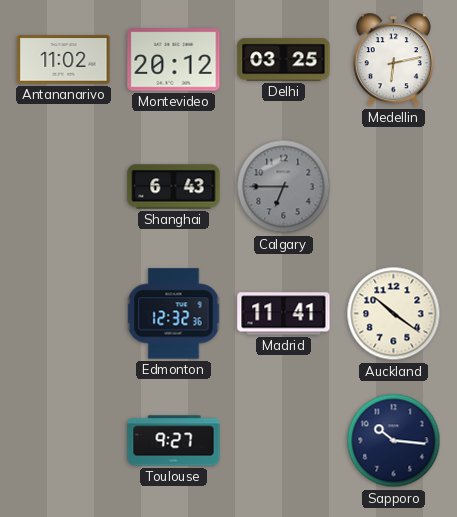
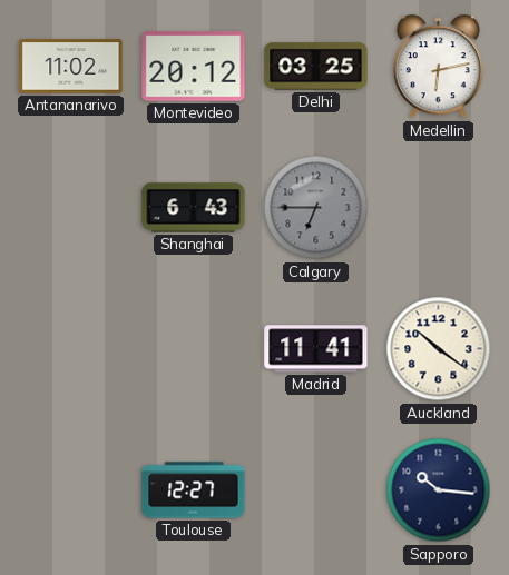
Edmonton: 12:32 -> none
Toulouse: 9:27 -> 12:27
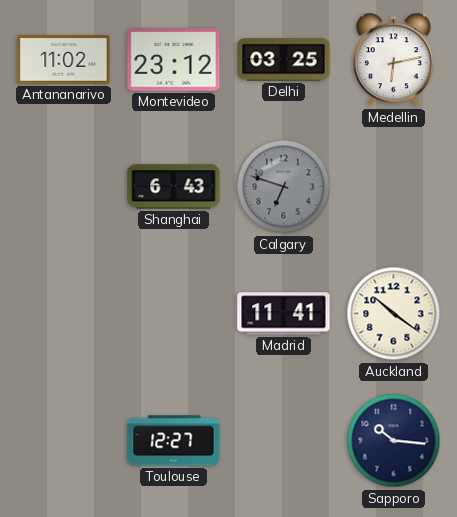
Montevideo: 20:12 -> 23:12
Calgary: 6:45 -> 6:48
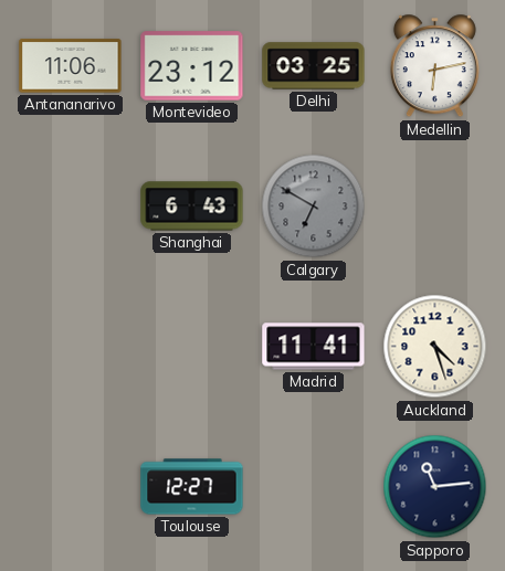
Antananarivo: 11:02 -> 11:06
Calgary: 6:48 -> 6:50
Auckland: 10:21 -> 4:27
Sapporo: 10:16 -> 11:14
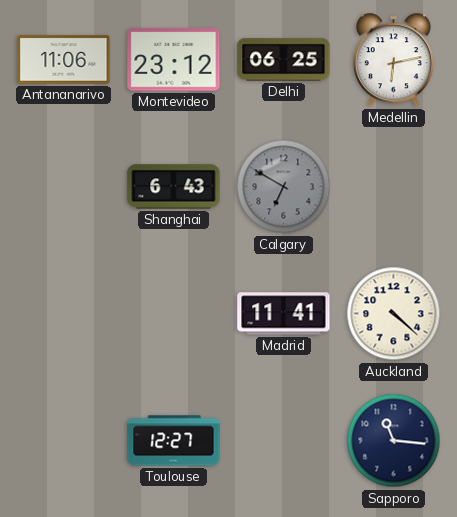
Delhi: 03:25 -> 06:25
Auckland: 4:27 -> 4:22
Sapporo: 11:14 -> 11:16
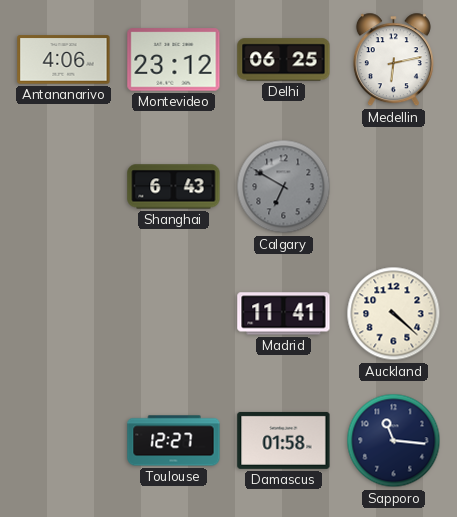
Antananarivo: 11:06 -> 4:06
Damascus: none -> 01:58
